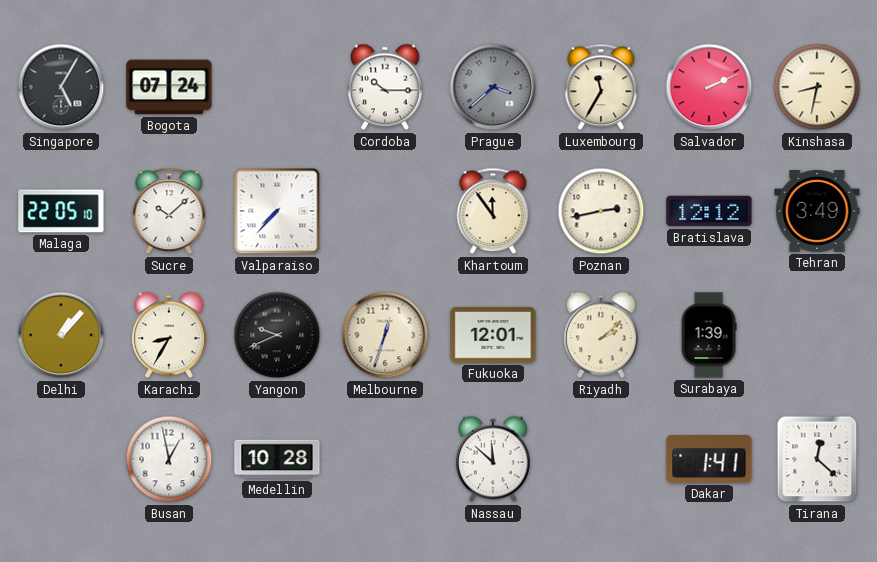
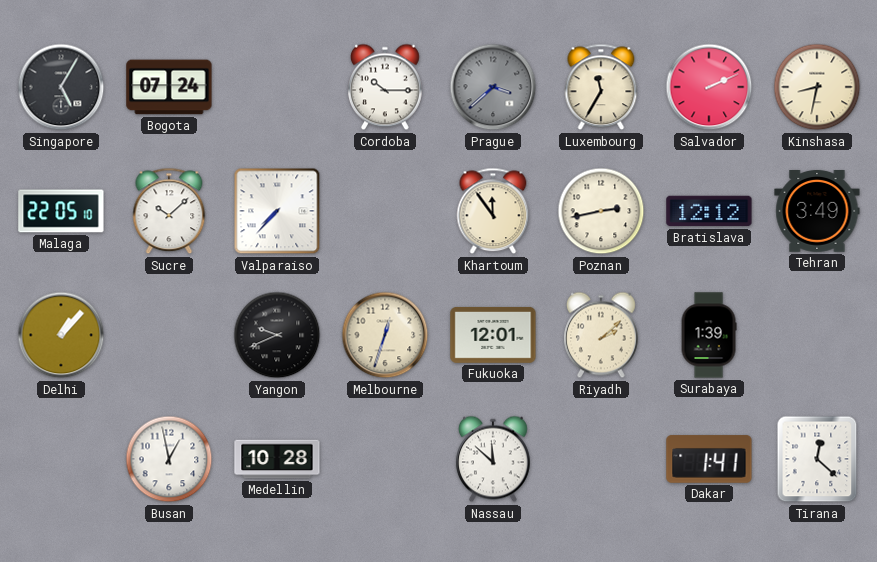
Karachi: 8:35 -> none
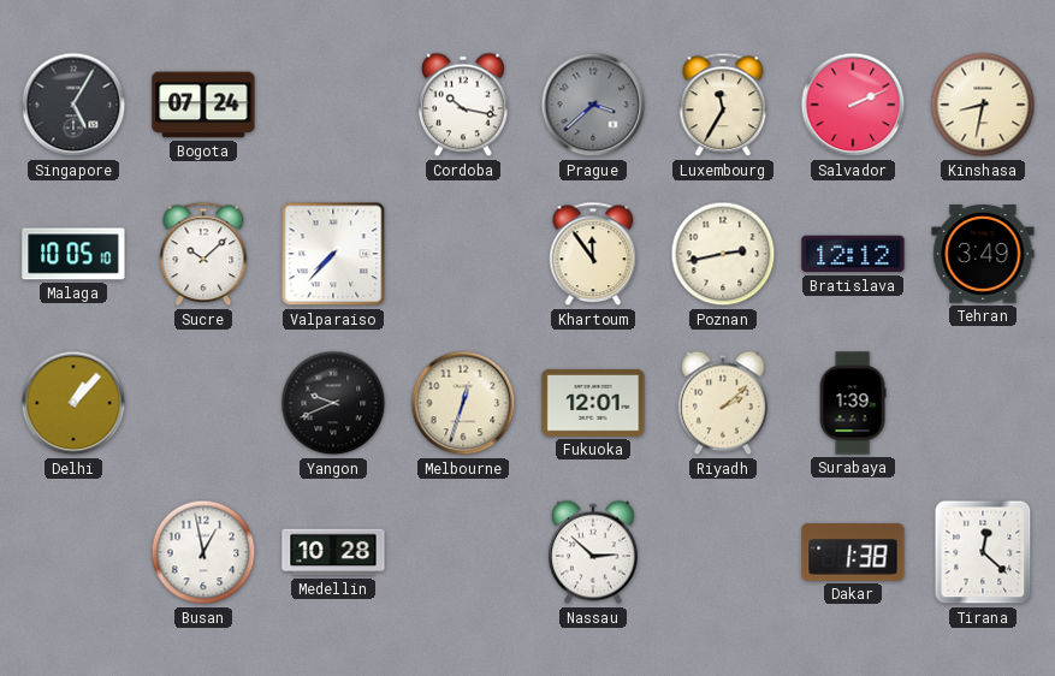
Cordoba: 10:15 -> 10:17
Malaga: 22:05 -> 10:05
Nassau: 11:52 -> 2:52
Dakar: 1:41 -> 1:38
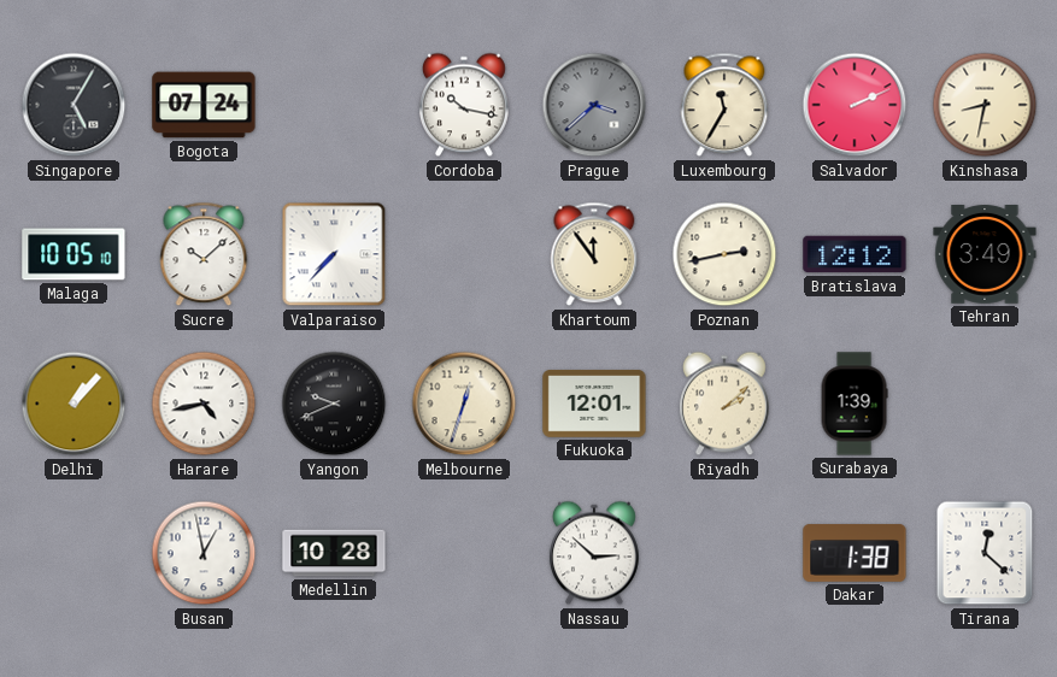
Harare: none -> 4:43
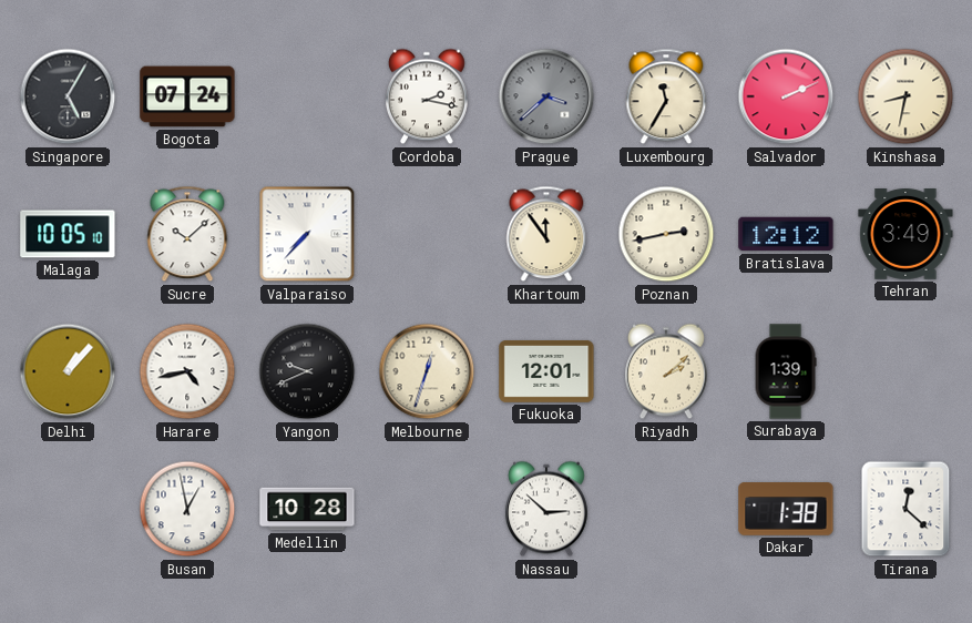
Cordoba: 10:17 -> 2:17
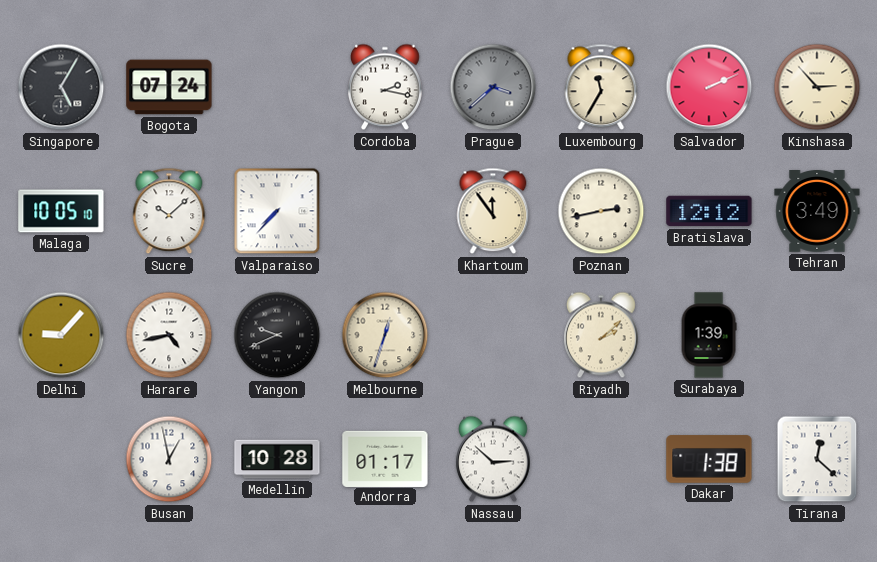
Kinshasa: 8:32 -> 2:53
Delhi: 1:07 -> 9:07
Fukuoka: 12:01 -> none
Andorra: none -> 01:17
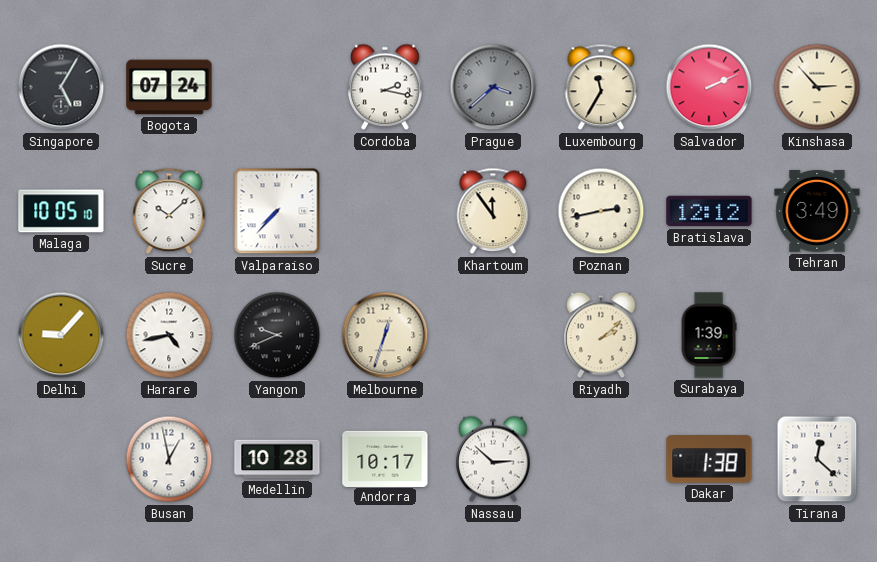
Andorra: 01:17 -> 10:17
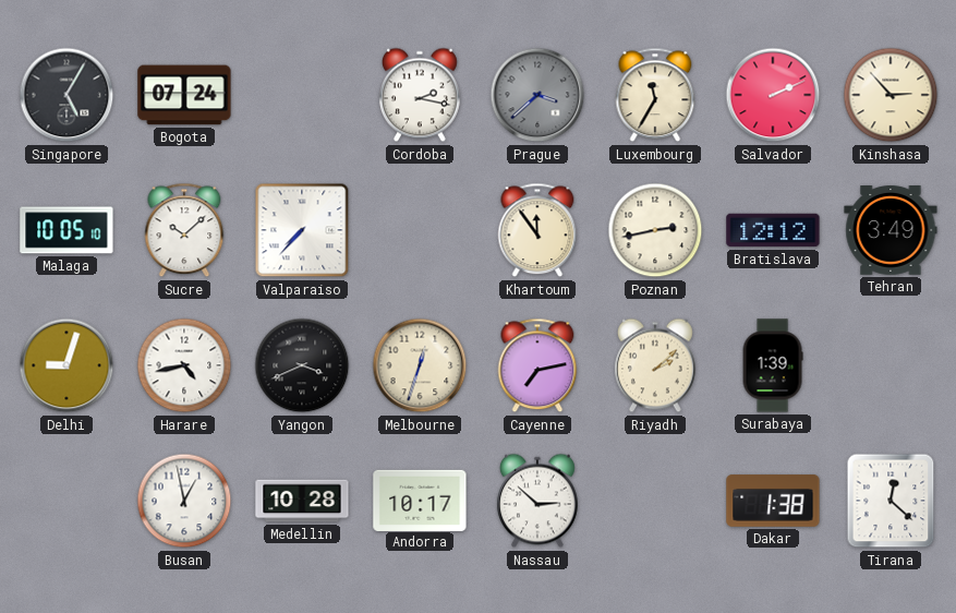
Delhi: 9:07 -> 9:03
Yangon: 9:41 -> 3:41
Cayenne: none -> 7:13
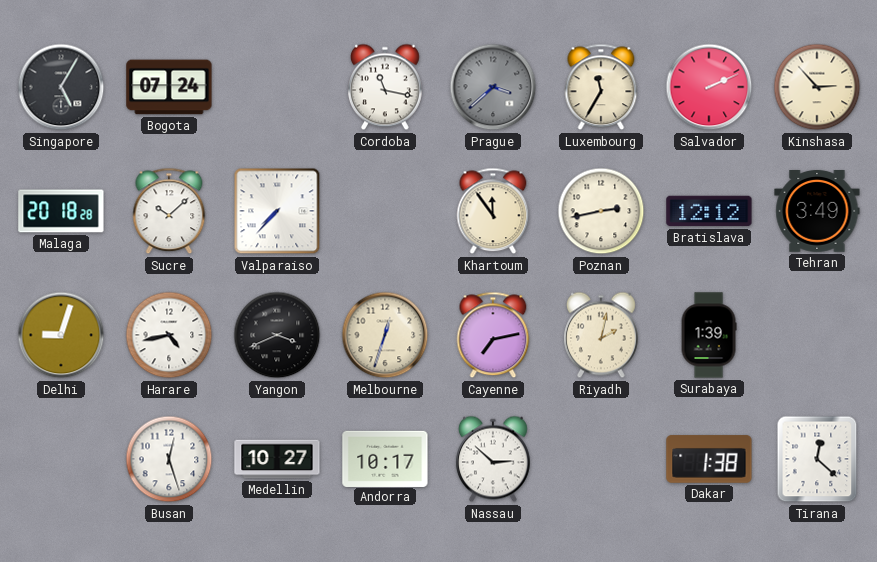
Cordoba: 2:17 -> 11:17
Malaga: 10:05 -> 20:18
Riyadh: 2:08 -> 2:02
Busan: 12:58 -> 12:27
Medellin: 10:28 -> 10:27
